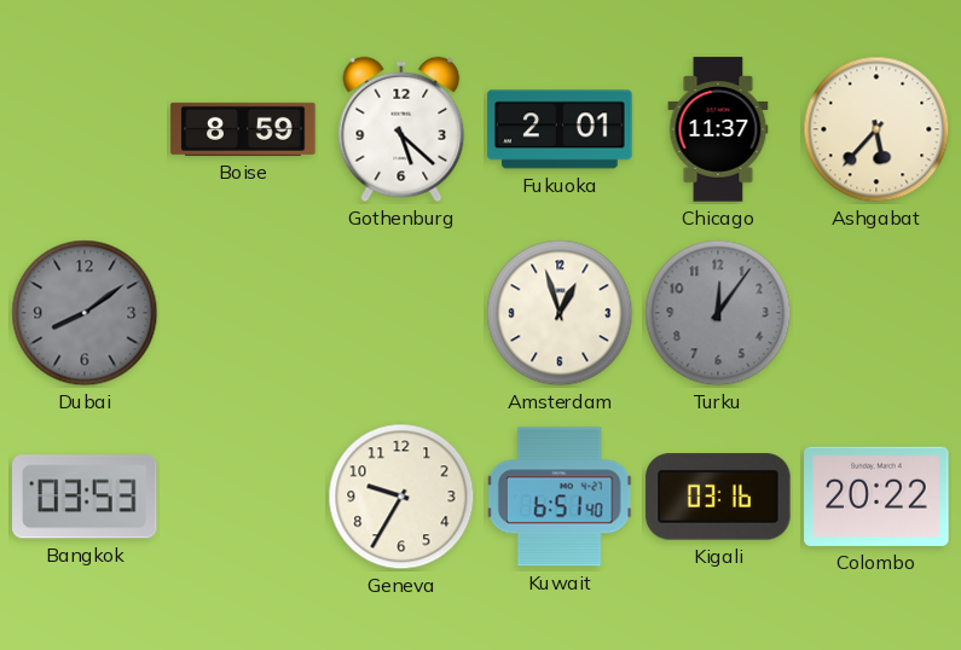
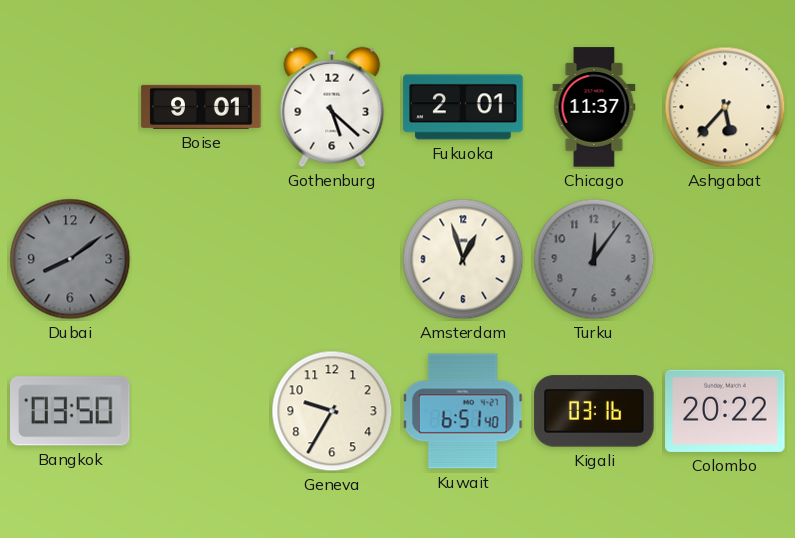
Boise: 8:59 -> 9:01
Bangkok: 03:53 -> 03:50
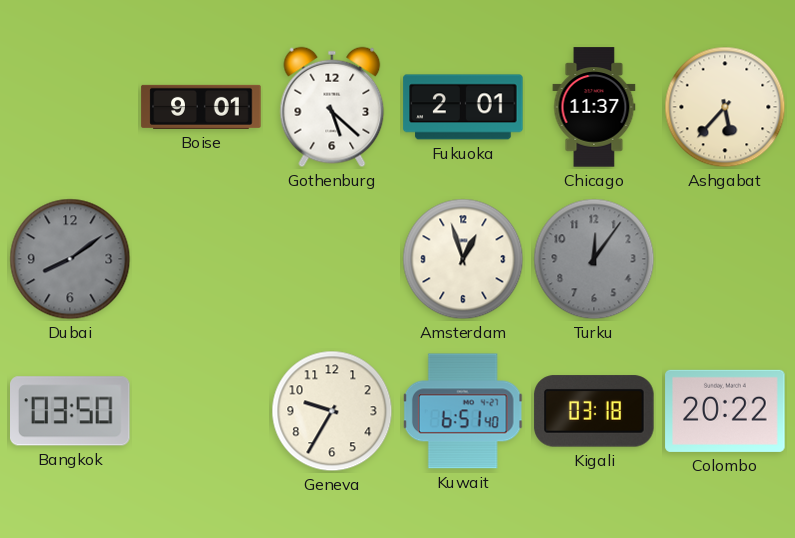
Kigali: 03:16 -> 03:18
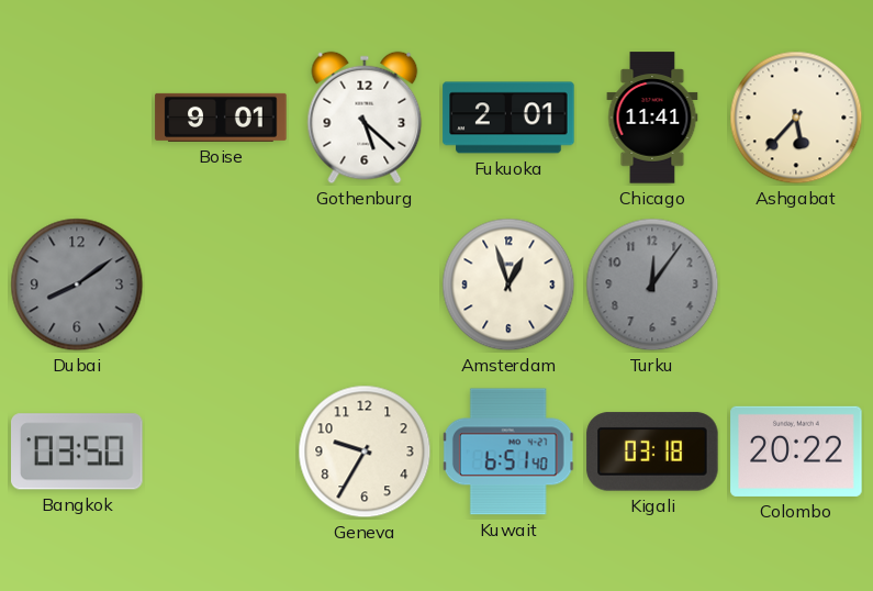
Chicago: 11:37 -> 11:41
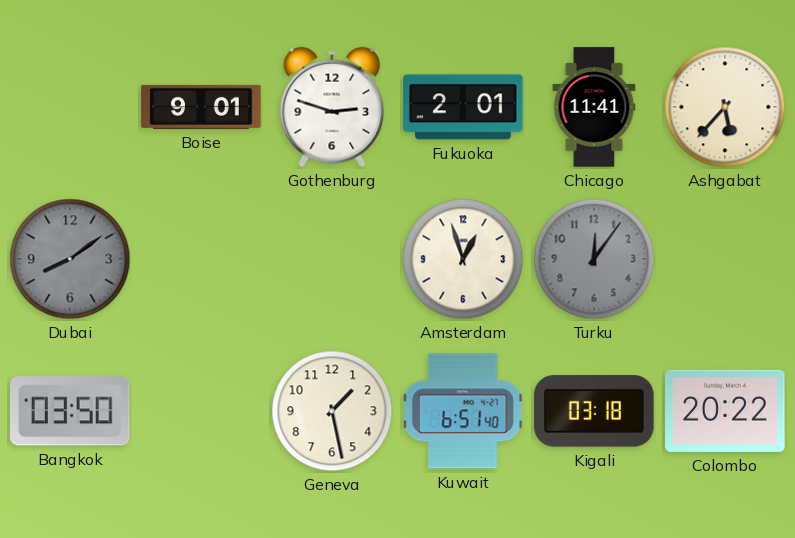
Gothenburg: 5:22 -> 2:48
Geneva: 9:35 -> 1:28
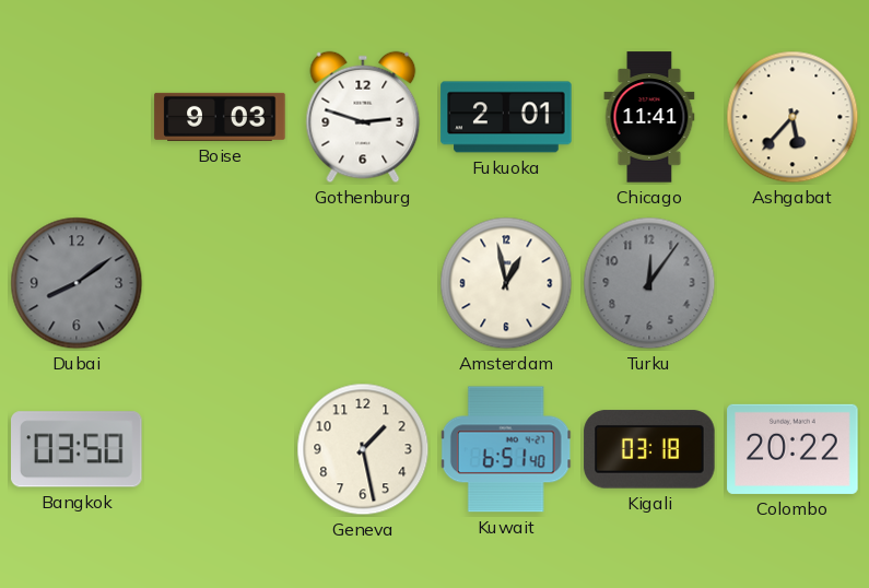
Boise: 9:01 -> 9:03
Amsterdam: 12:57 -> 12:58
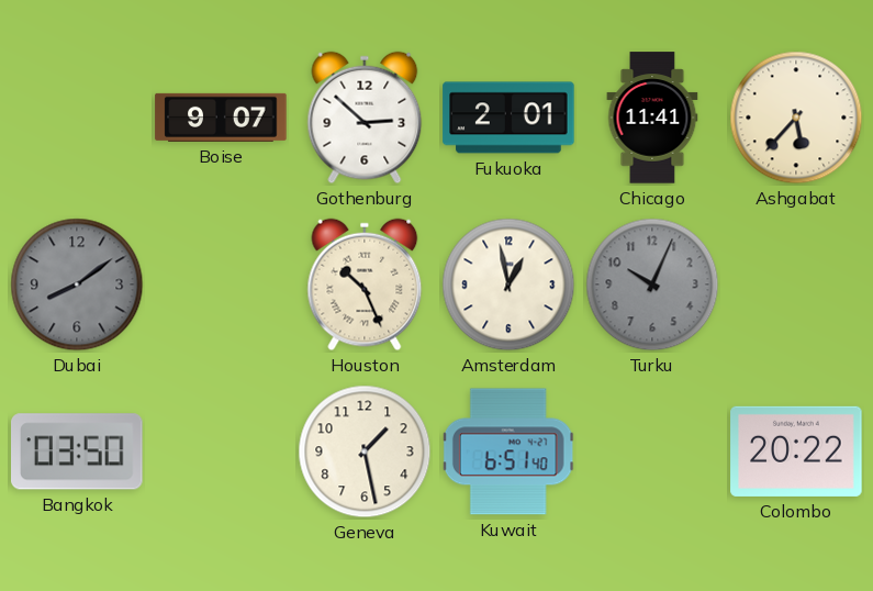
Boise: 9:03 -> 9:07
Gothenburg: 2:48 -> 2:52
Houston: none -> 10:26
Turku: 12:06 -> 10:04
Kigali: 03:18 -> none
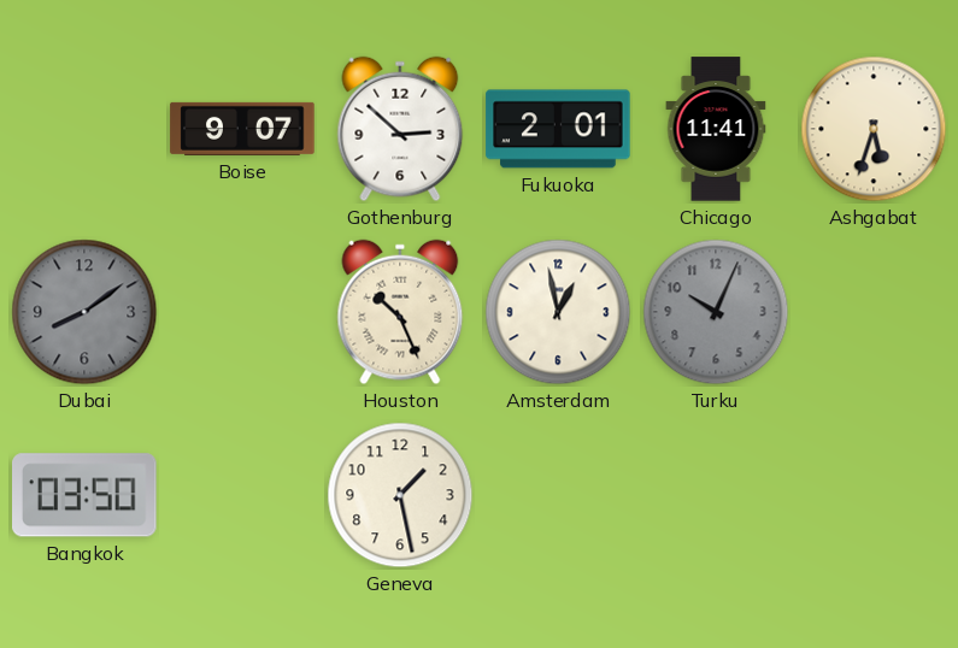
Ashgabat: 5:37 -> 5:33
Kuwait: 6:51 -> none
Colombo: 20:22 -> none
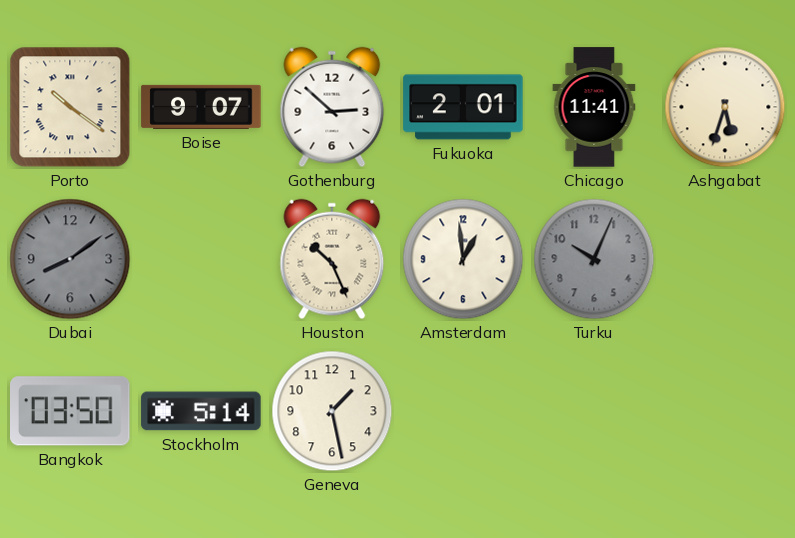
Porto: none -> 10:21
Amsterdam: 12:58 -> 12:59
Stockholm: none -> 5:14
